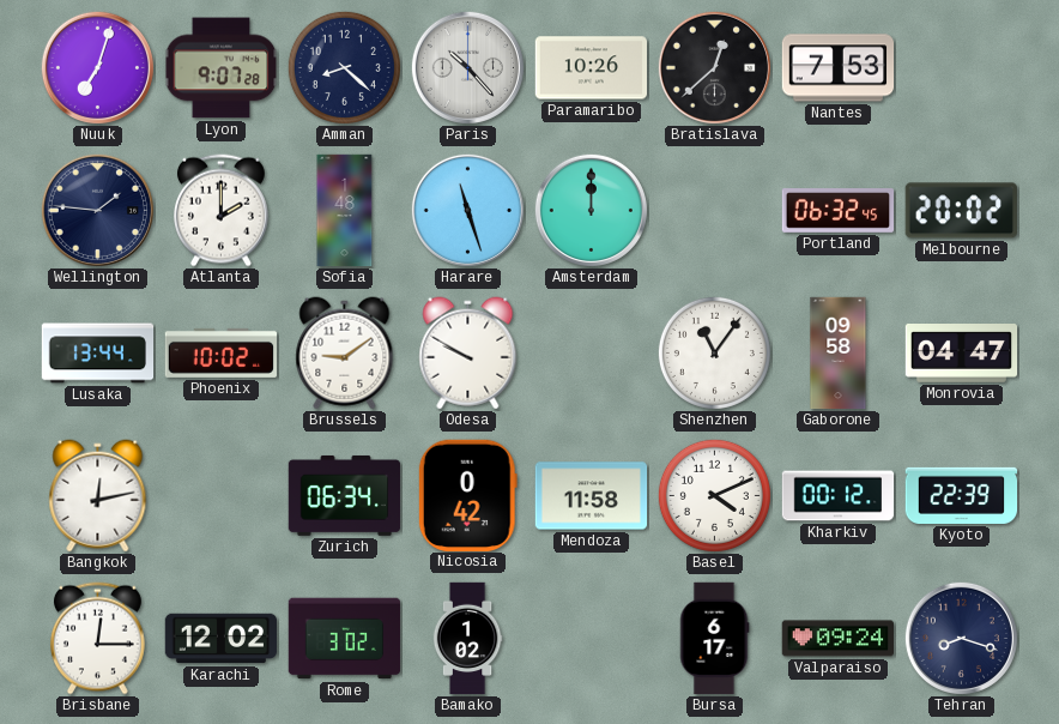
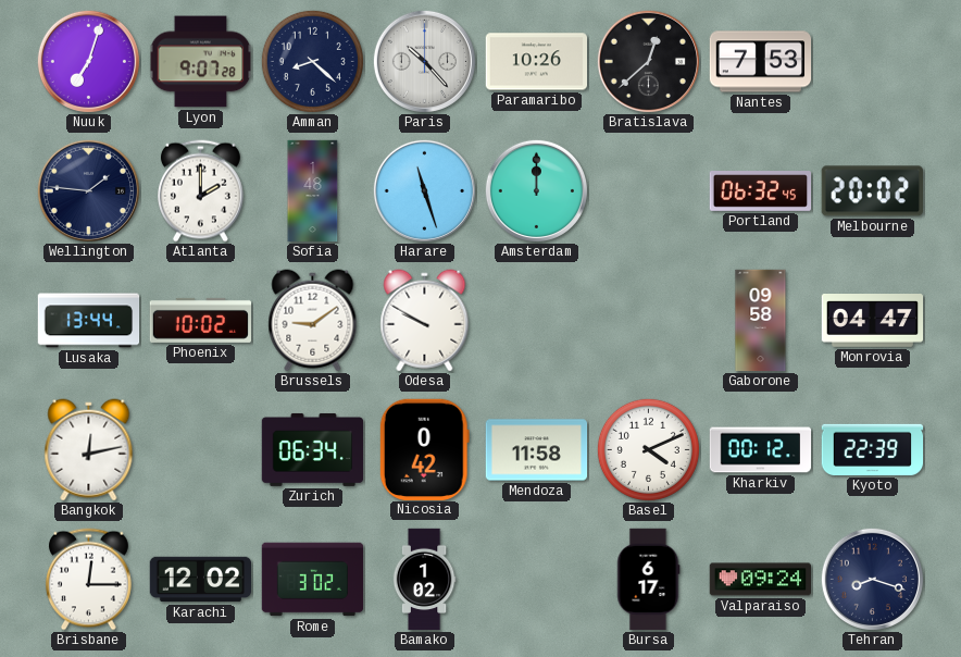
Shenzhen: 11:06 -> none
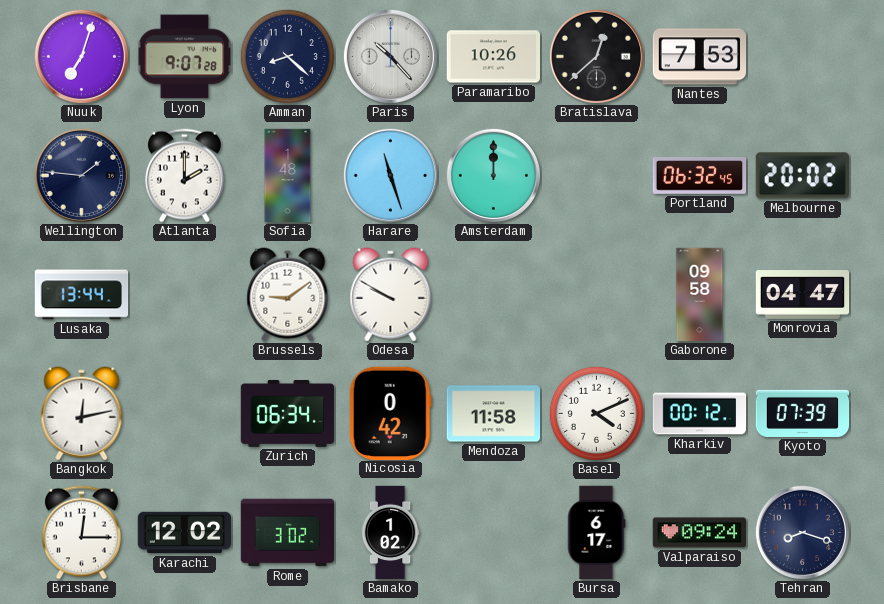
Phoenix: 10:02 -> none
Kyoto: 22:39 -> 07:39
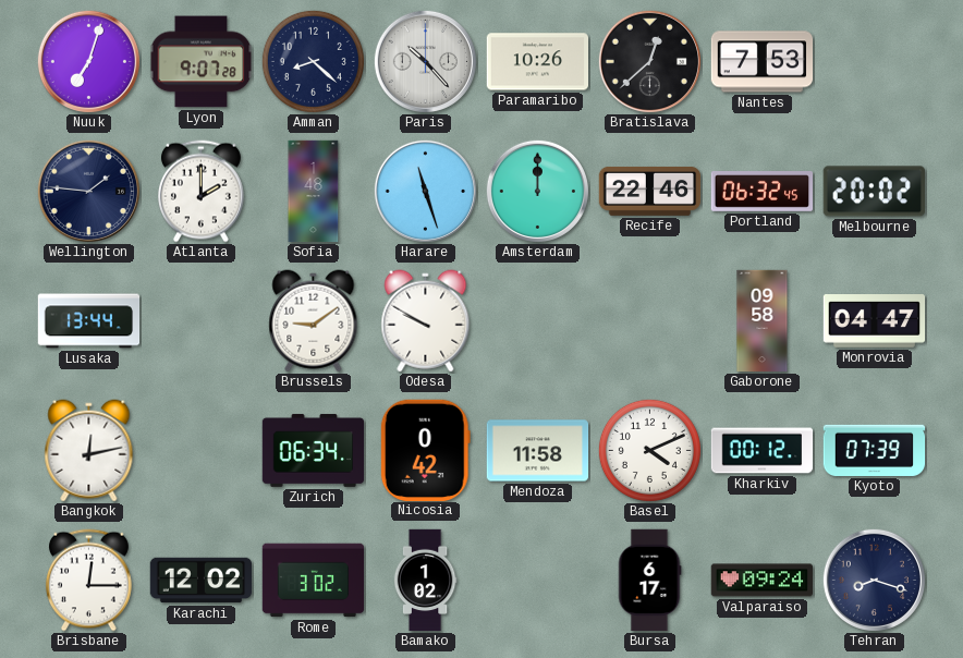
Recife: none -> 22:46
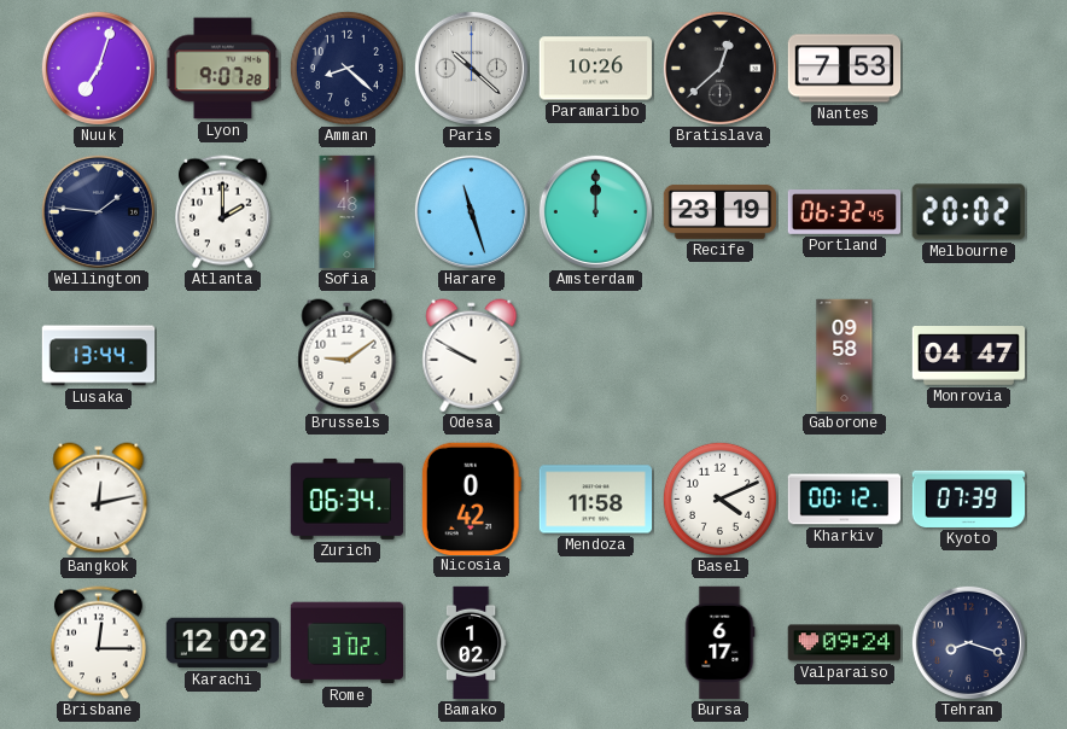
Paris: 10:23 -> 10:22
Recife: 22:46 -> 23:19
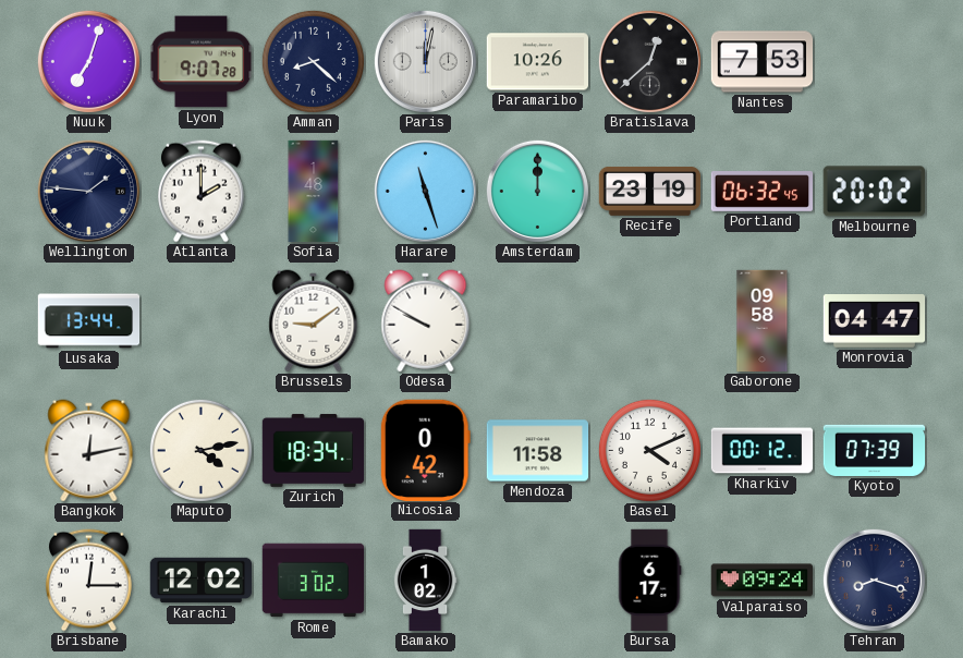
Paris: 10:22 -> 12:02
Maputo: none -> 4:13
Zurich: 06:34 -> 18:34
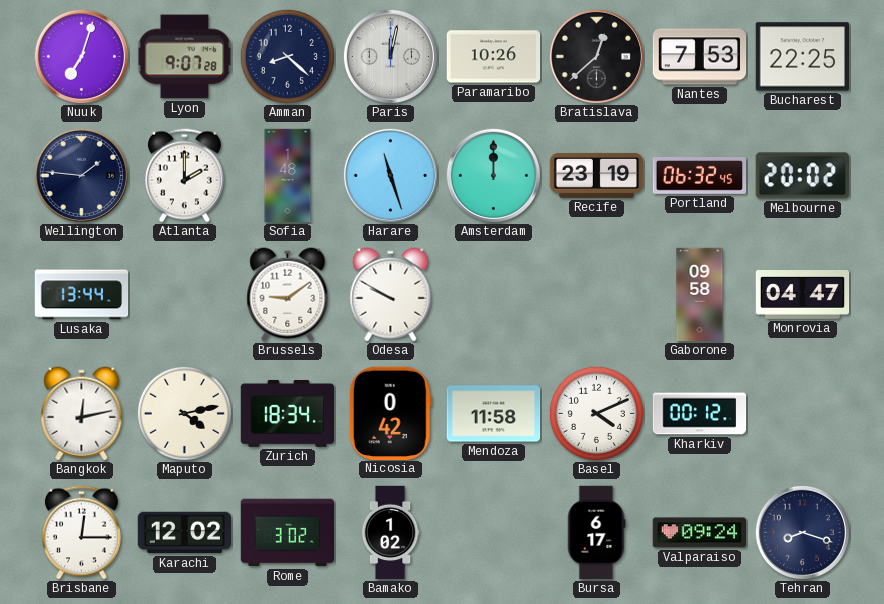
Bucharest: none -> 22:25
Kyoto: 07:39 -> none
